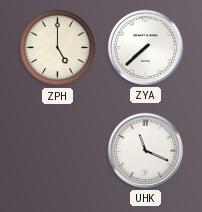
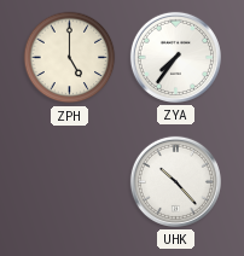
ZYA: 7:38 -> 7:36
UHK: 11:19 -> 10:23
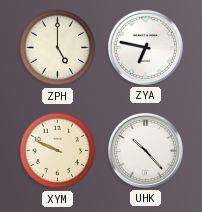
ZYA: 7:36 -> 6:47
XYM: none -> 9:49
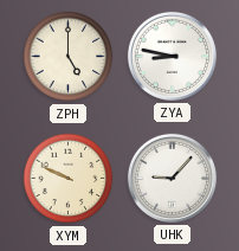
ZYA: 6:47 -> 8:47
UHK: 10:23 -> 9:07
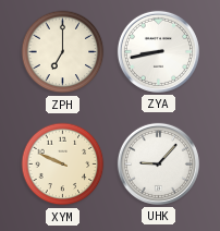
ZPH: 5:00 -> 7:00
ZYA: 8:47 -> 8:43
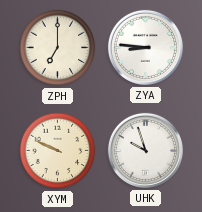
ZYA: 8:43 -> 8:46
UHK: 9:07 -> 9:57
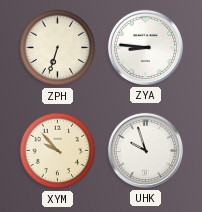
ZPH: 7:00 -> 6:33
XYM: 9:49 -> 9:53
